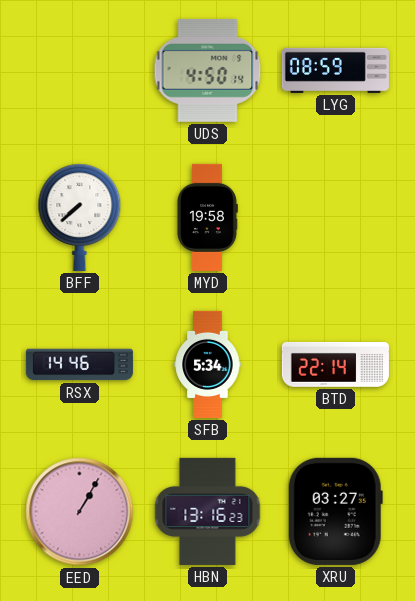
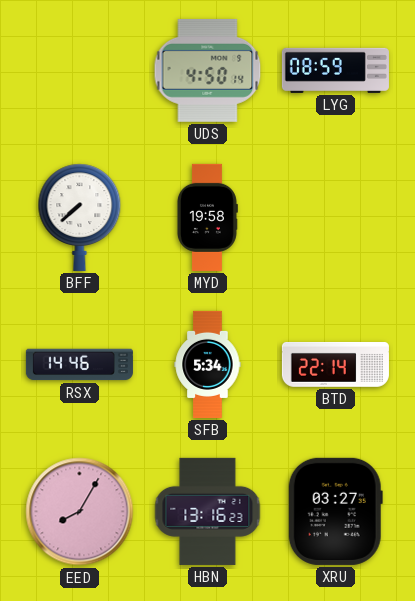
EED: 1:05 -> 8:05
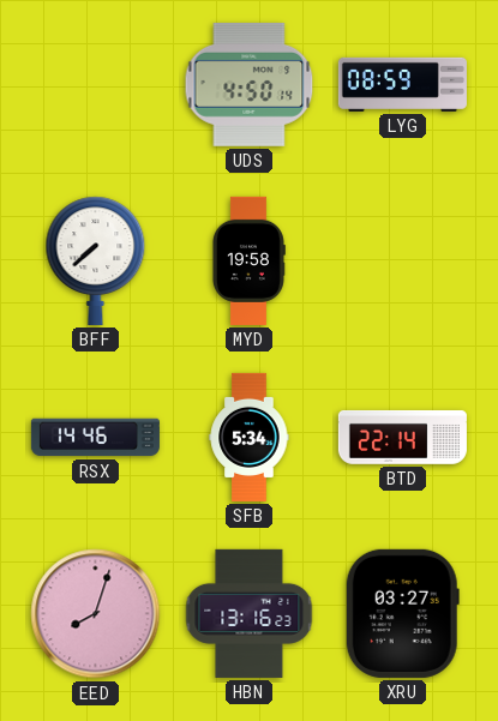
EED: 8:05 -> 8:03
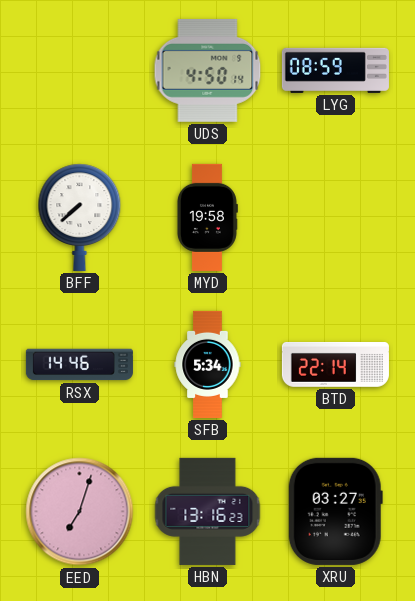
EED: 8:03 -> 7:03
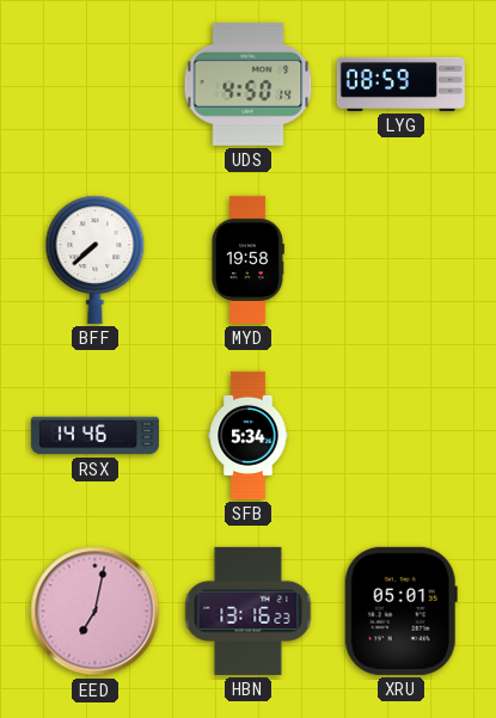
BTD: 22:14 -> none
EED: 7:03 -> 7:02
XRU: 03:27 -> 05:01
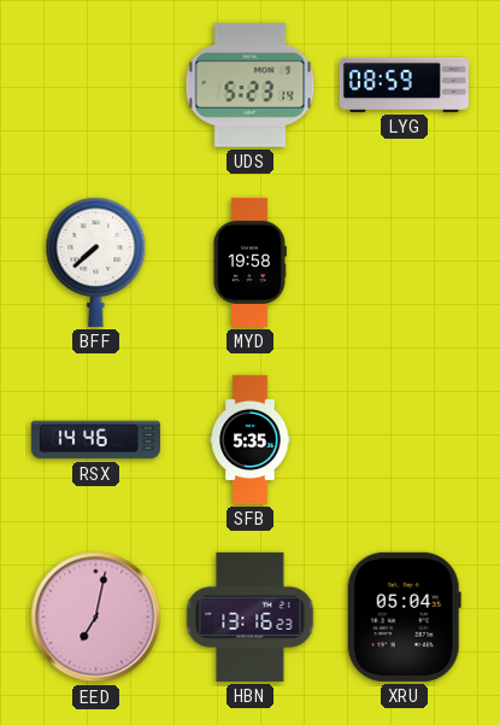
UDS: 4:50 -> 5:23
SFB: 5:34 -> 5:35
XRU: 05:01 -> 05:04
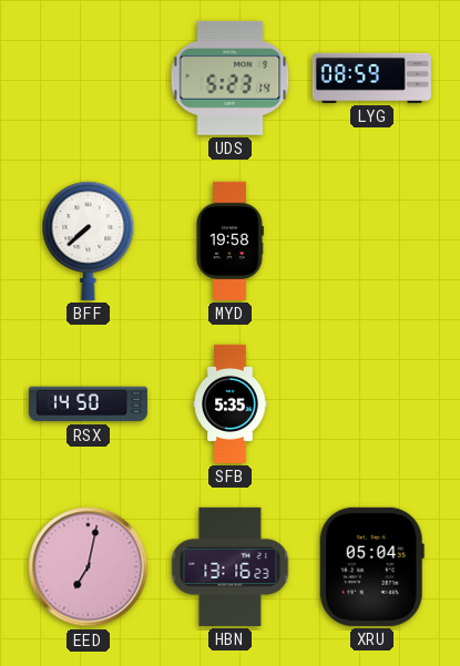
RSX: 14:46 -> 14:50
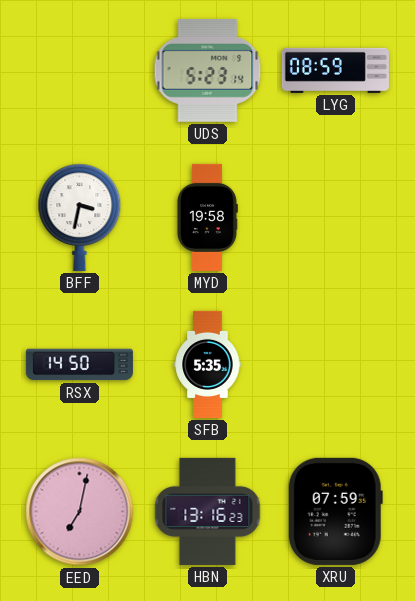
BFF: 7:38 -> 3:32
XRU: 05:04 -> 07:59
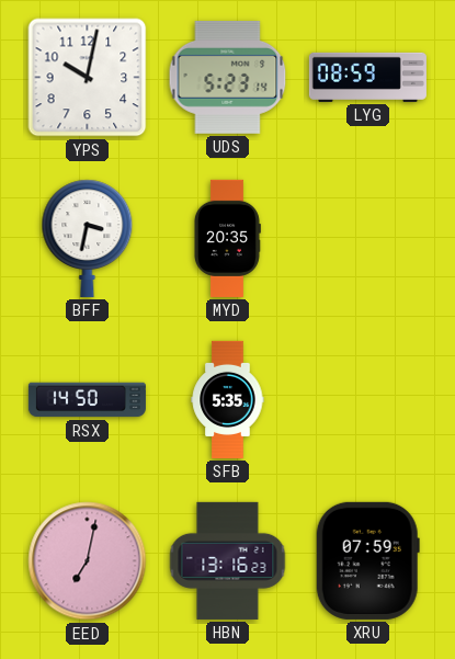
YPS: none -> 10:02
MYD: 19:58 -> 20:35
